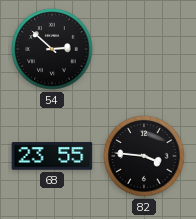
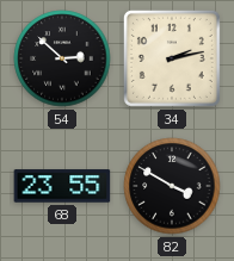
34: none -> 2:13
82: 3:46 -> 3:50
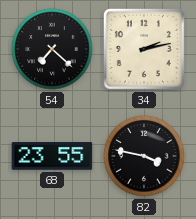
54: 2:52 -> 7:22
82: 3:50 -> 3:47
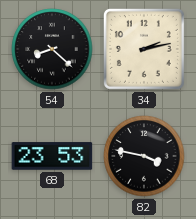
54: 7:22 -> 8:22
68: 23:55 -> 23:53
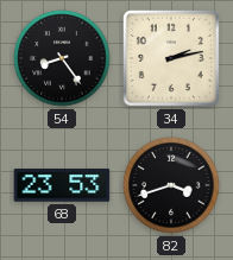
54: 8:22 -> 8:24
82: 3:47 -> 3:42
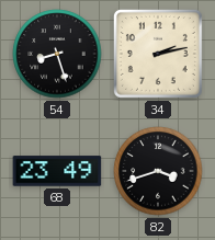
54: 8:24 -> 8:27
68: 23:53 -> 23:49
